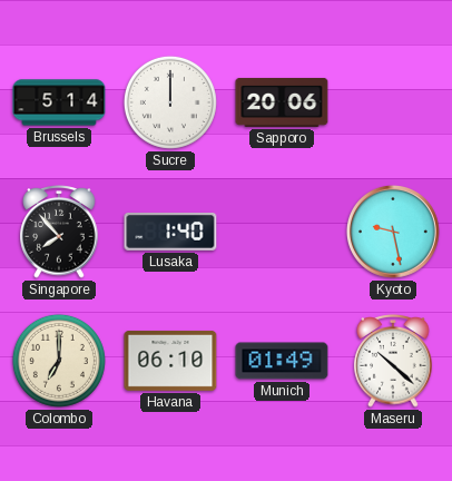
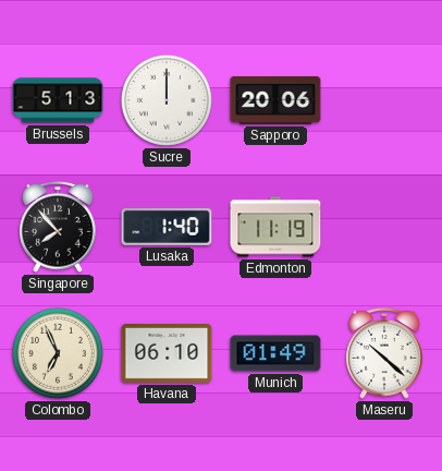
Brussels: 5:14 -> 5:13
Edmonton: none -> 11:19
Kyoto: 9:28 -> none
Colombo: 7:00 -> 6:56
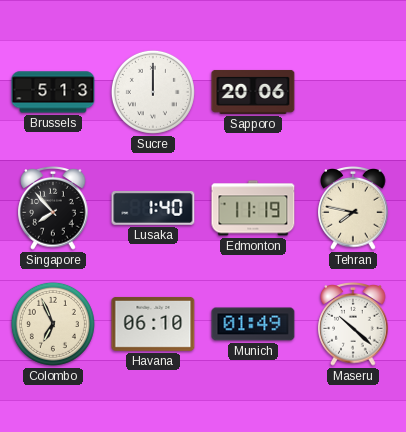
Tehran: none -> 7:47
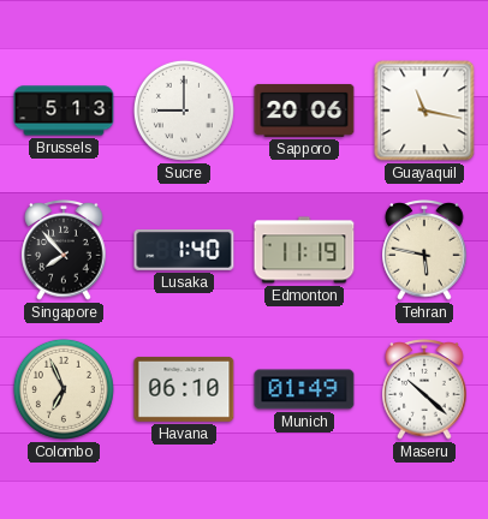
Sucre: 12:00 -> 9:00
Guayaquil: none -> 11:17
Tehran: 7:47 -> 5:47
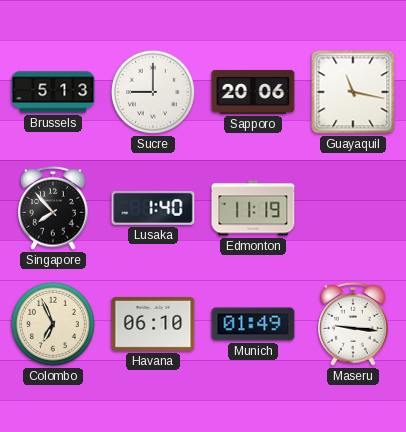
Tehran: 5:47 -> none
Maseru: 10:22 -> 9:16
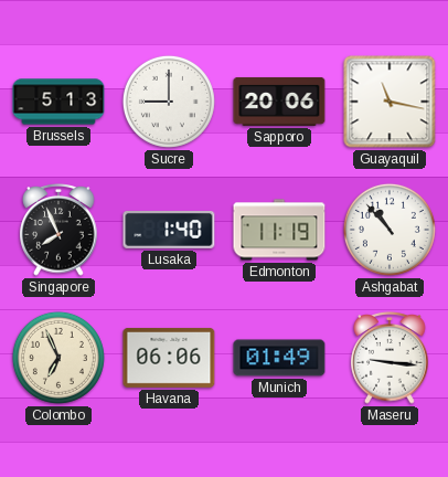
Singapore: 7:53 -> 7:56
Ashgabat: none -> 10:53
Havana: 06:10 -> 06:06
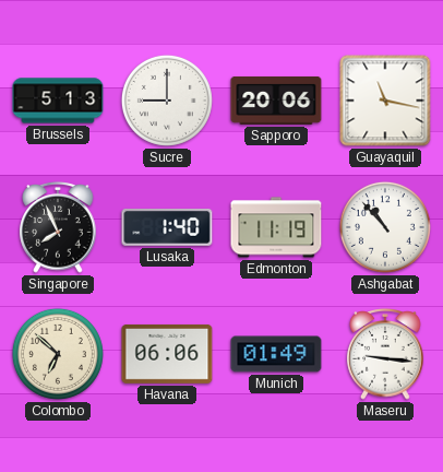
Colombo: 6:56 -> 6:52
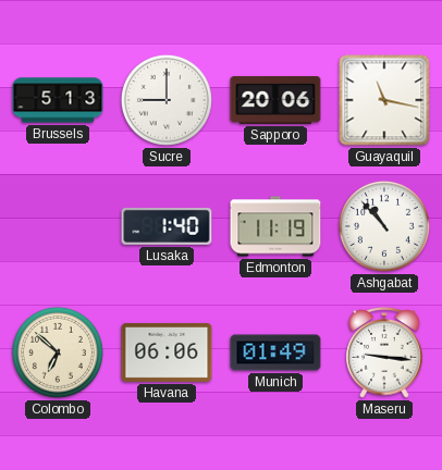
Singapore: 7:56 -> none
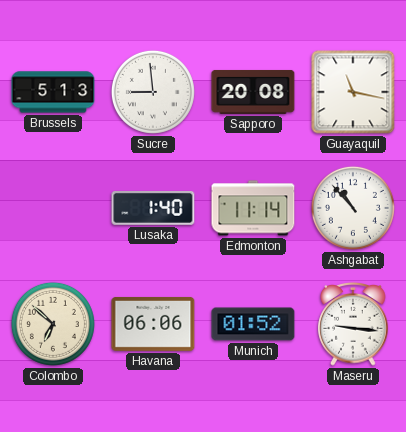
Sucre: 9:00 -> 8:59
Sapporo: 20:06 -> 20:08
Edmonton: 11:19 -> 11:14
Munich: 01:49 -> 01:52
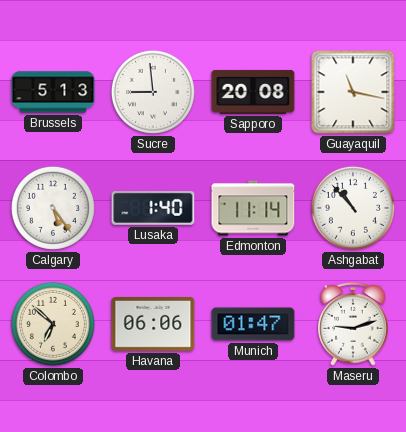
Calgary: none -> 5:24
Munich: 01:52 -> 01:47
Maseru: 9:16 -> 9:12
